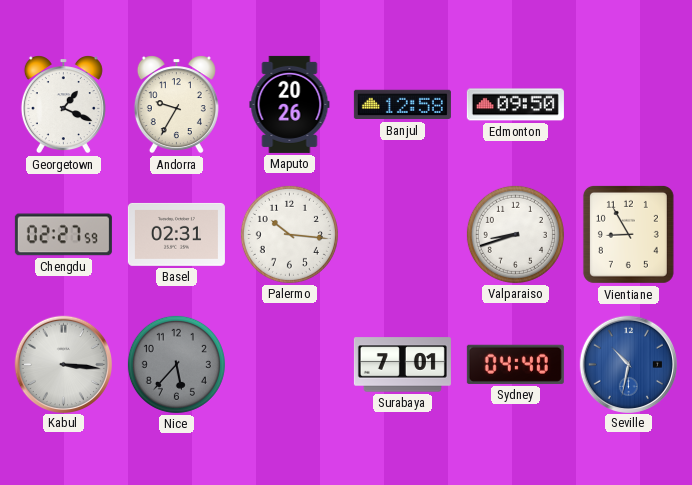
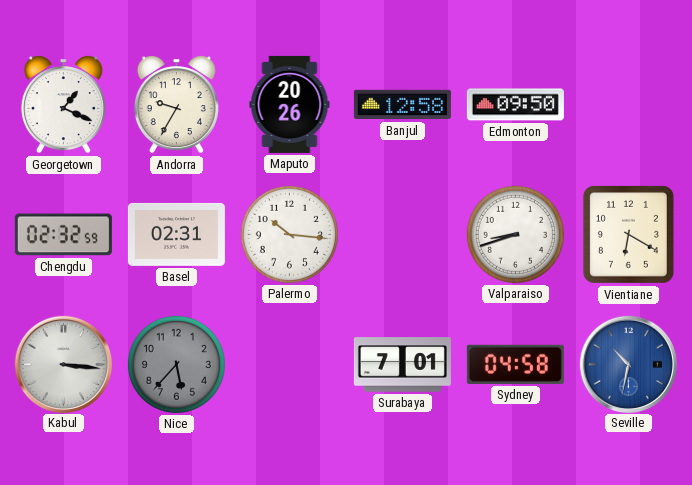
Chengdu: 02:27 -> 02:32
Vientiane: 8:55 -> 6:20
Sydney: 04:40 -> 04:58
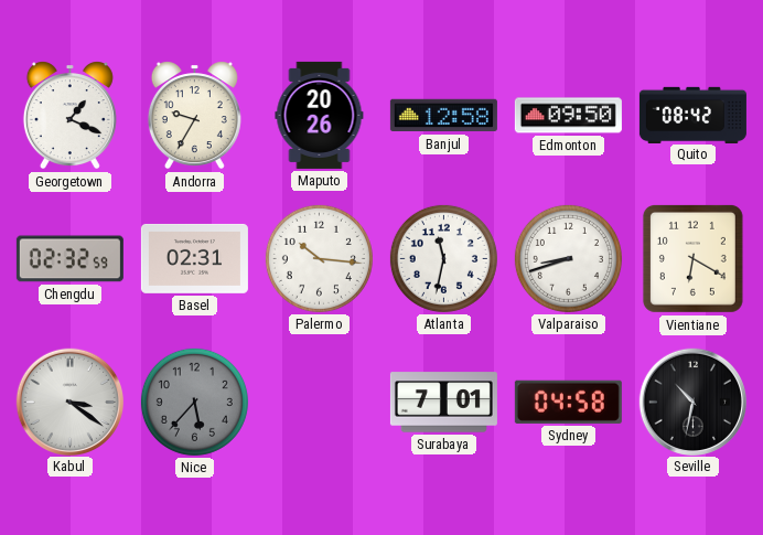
Quito: none -> 08:42
Atlanta: none -> 11:32
Kabul: 3:16 -> 3:21
Seville dial: blue -> black
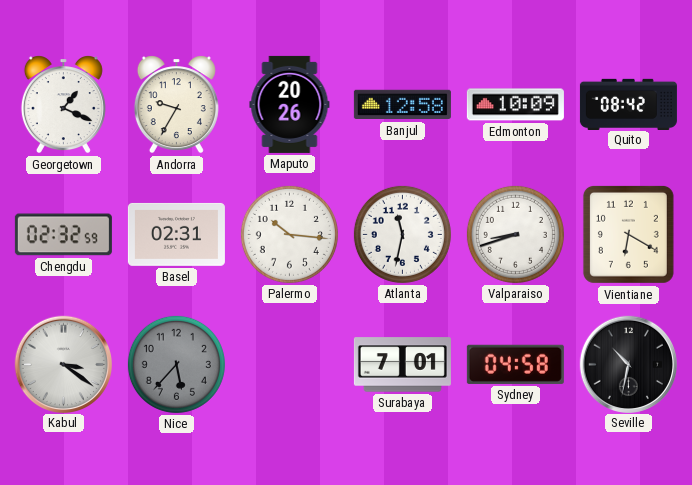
Edmonton: 09:50 -> 10:09
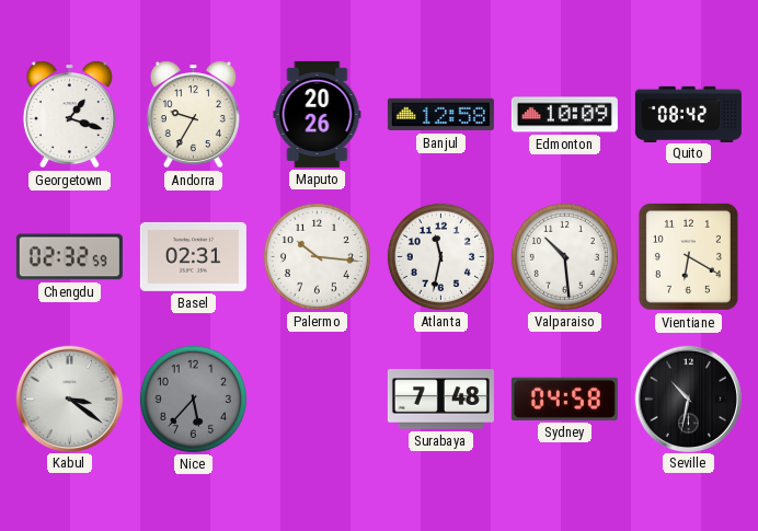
Georgetown: 1:19 -> 1:18
Valparaiso: 8:42 -> 10:29
Surabaya: 7:01 -> 7:48
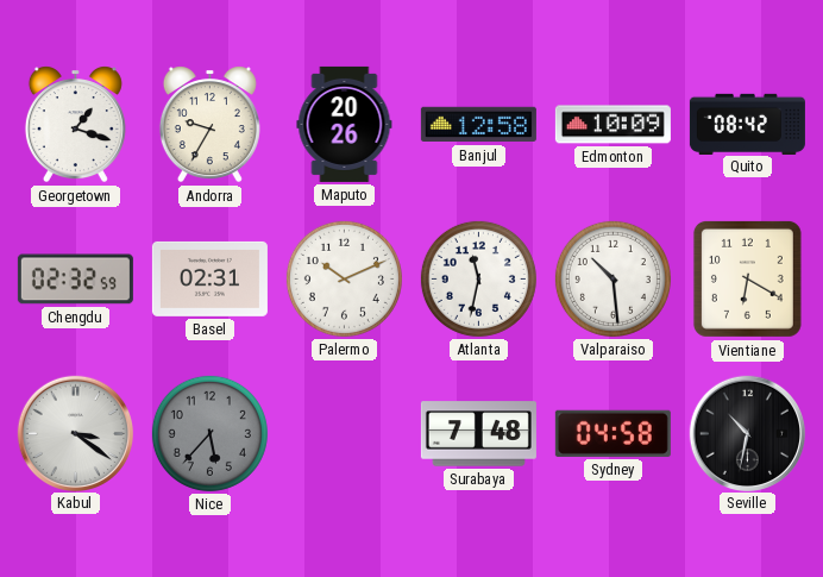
Palermo: 10:16 -> 10:11
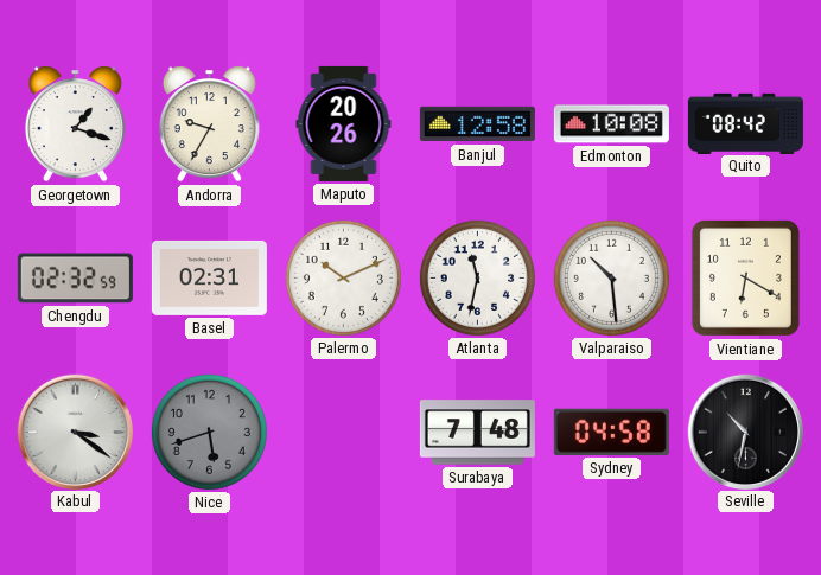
Edmonton: 10:09 -> 10:08
Nice: 5:37 -> 5:42
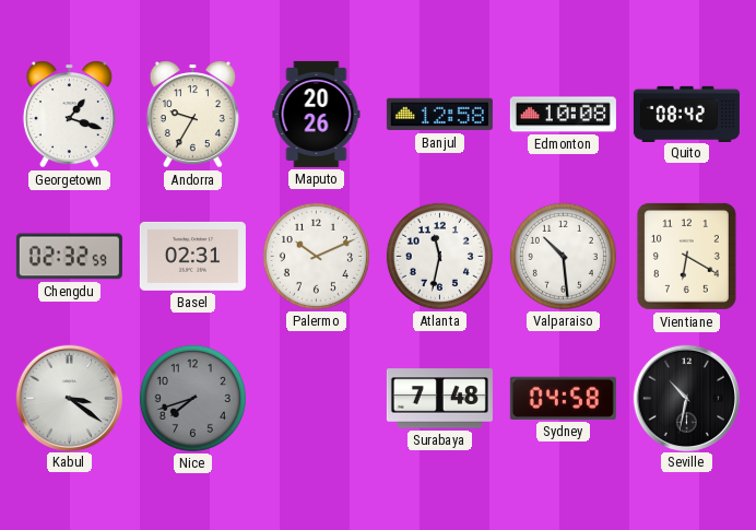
Nice: 5:42 -> 7:42
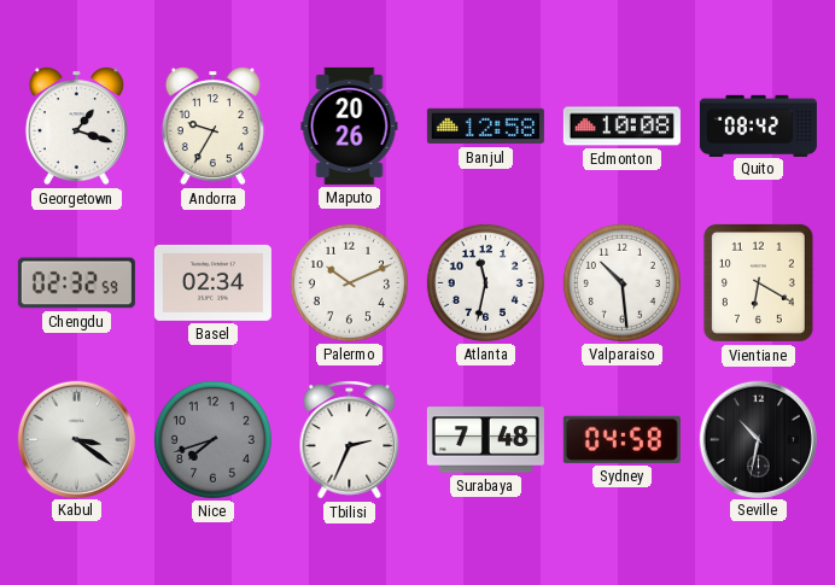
Basel: 02:31 -> 02:34
Tbilisi: none -> 2:34
